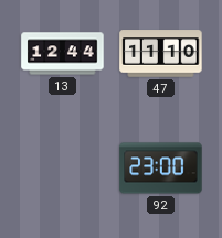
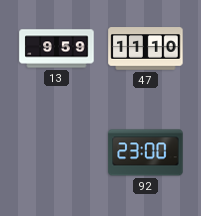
13: 12:44 -> 9:59
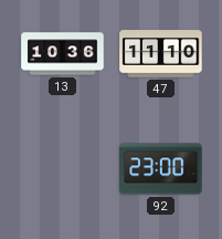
13: 9:59 -> 10:36
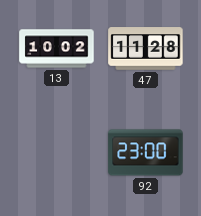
13: 10:36 -> 10:02
47: 11:10 -> 11:28
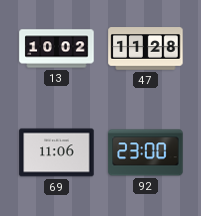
69: none -> 11:06
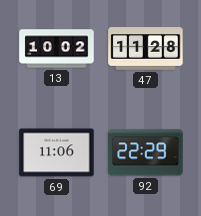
92: 23:00 -> 22:29
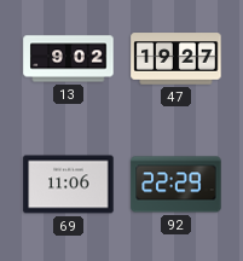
13: 10:02 -> 9:02
47: 11:28 -> 19:27
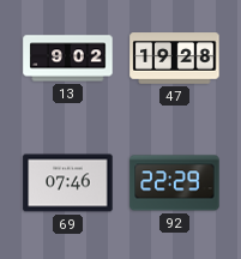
47: 19:27 -> 19:28
69: 11:06 -> 07:46
